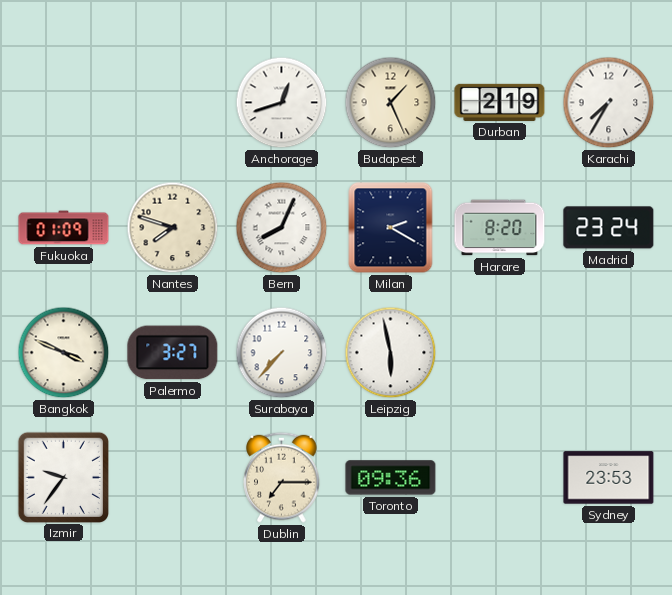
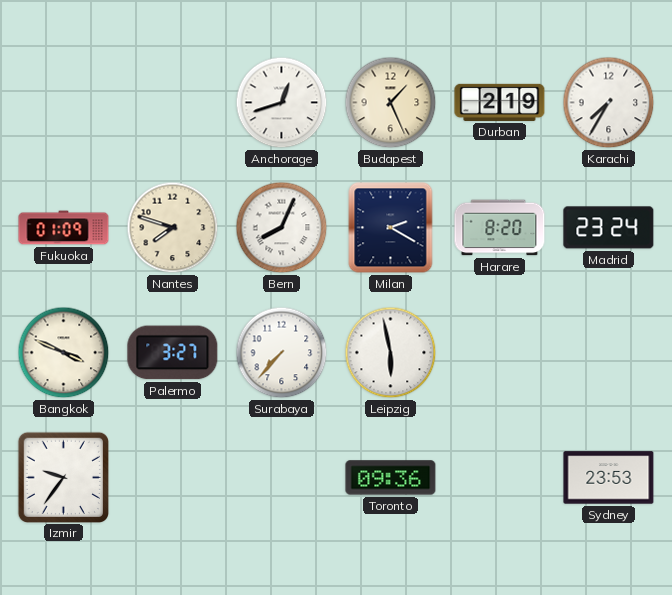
Dublin: 7:15 -> none
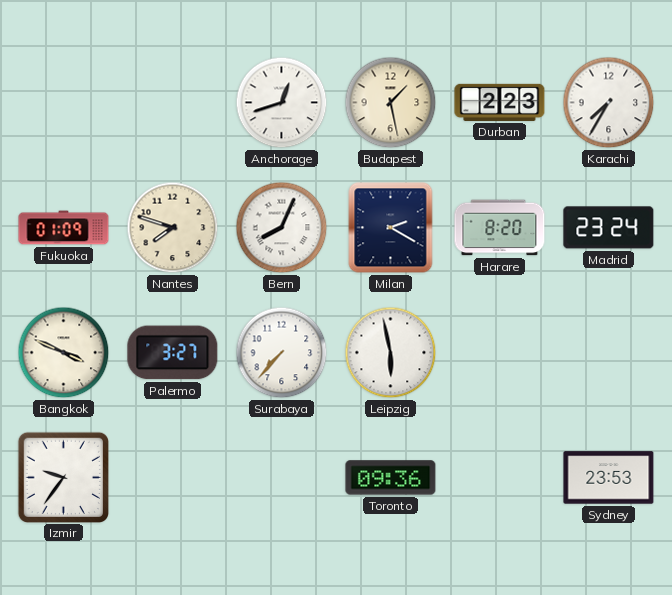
Budapest: 1:26 -> 1:28
Durban: 2:19 -> 2:23
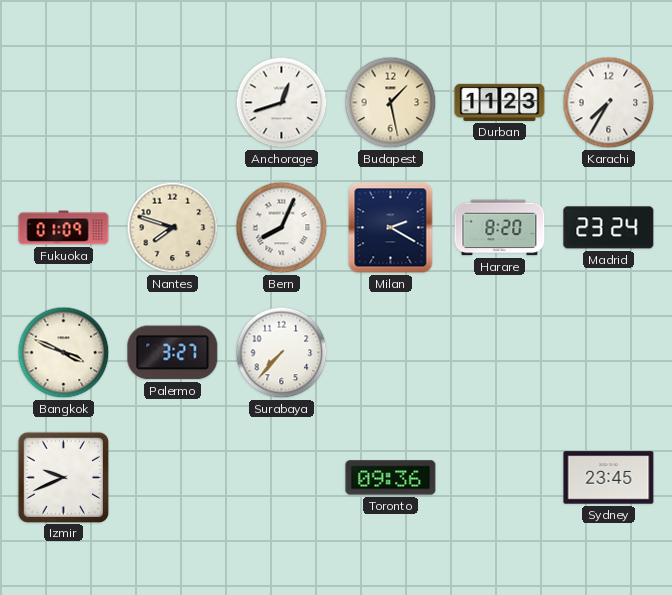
Durban: 2:23 -> 11:23
Leipzig: 5:58 -> none
Izmir: 9:36 -> 9:41
Sydney: 23:53 -> 23:45
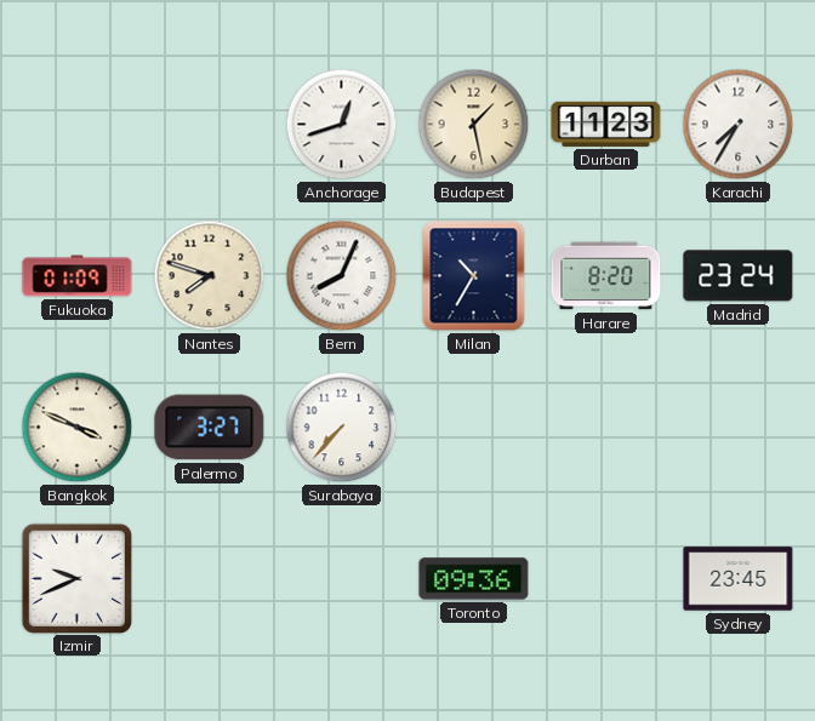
Milan: 2:20 -> 10:35
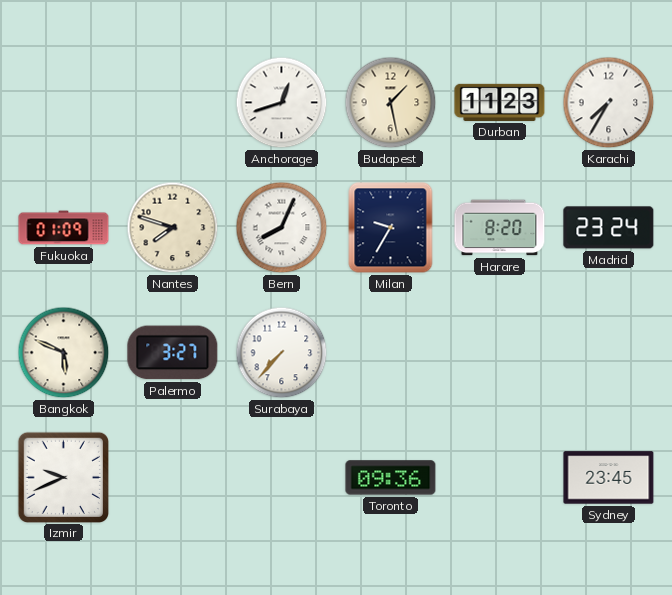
Milan: 10:35 -> 9:35
Bangkok: 3:49 -> 5:49
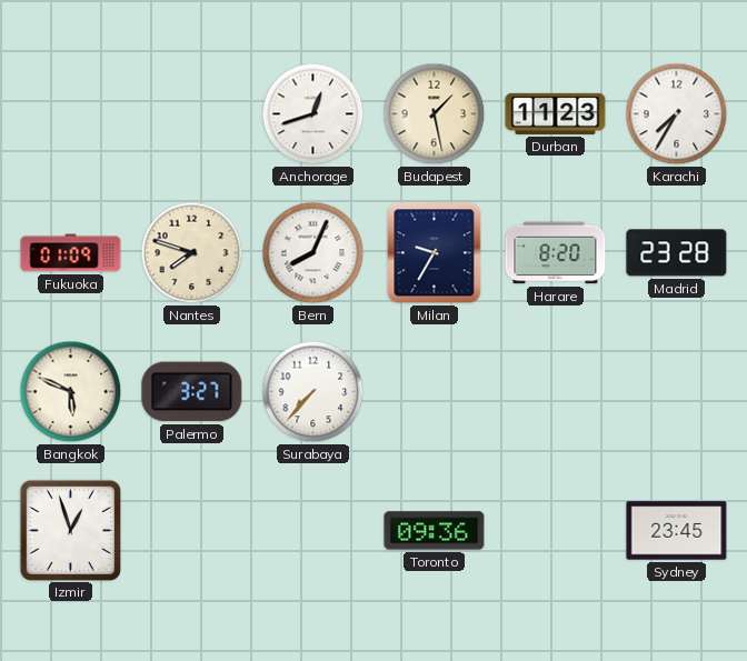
Madrid: 23:24 -> 23:28
Izmir: 9:41 -> 12:57
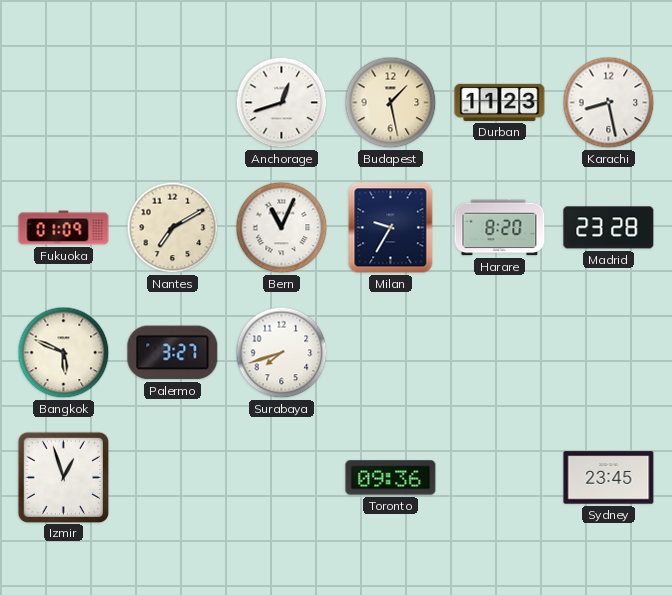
Karachi: 7:35 -> 8:28
Nantes: 7:48 -> 7:10
Bern: 8:04 -> 11:04
Surabaya: 7:37 -> 7:42
